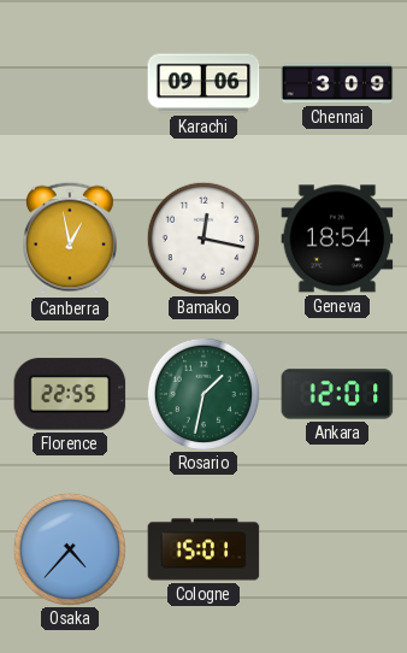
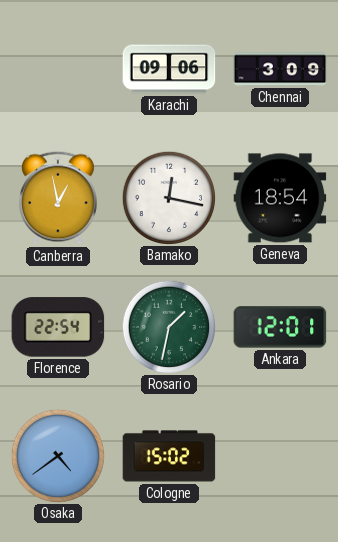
Florence: 22:55 -> 22:54
Osaka: 4:37 -> 4:39
Cologne: 15:01 -> 15:02
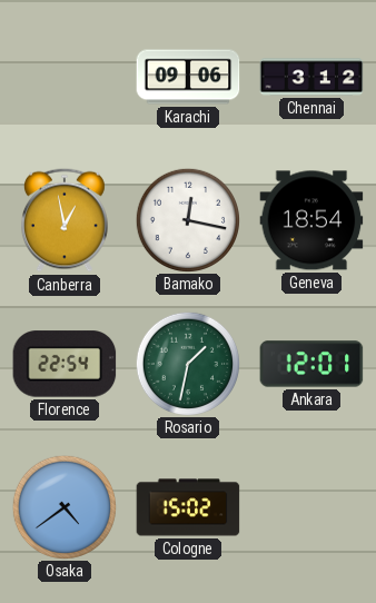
Chennai: 3:09 -> 3:12
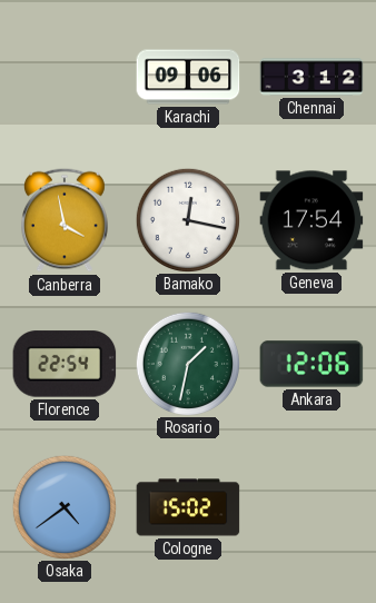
Canberra: 12:58 -> 3:58
Geneva: 18:54 -> 17:54
Ankara: 12:01 -> 12:06
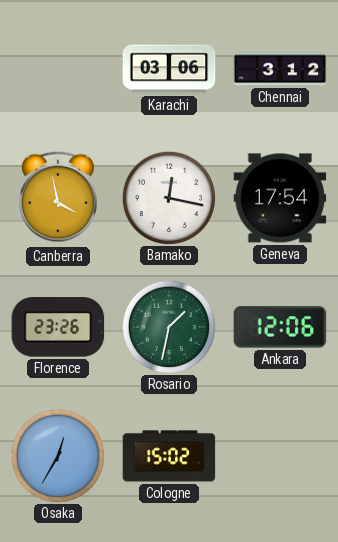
Karachi: 09:06 -> 03:06
Florence: 22:54 -> 23:26
Osaka: 4:39 -> 12:35
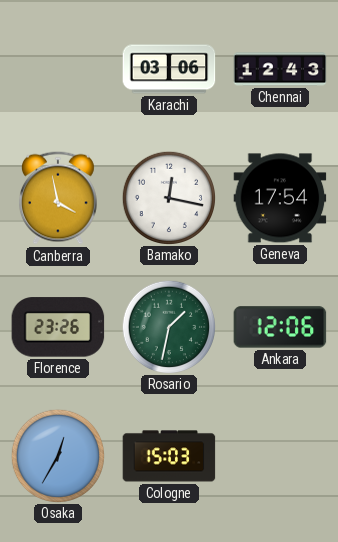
Chennai: 3:12 -> 12:43
Cologne: 15:02 -> 15:03
